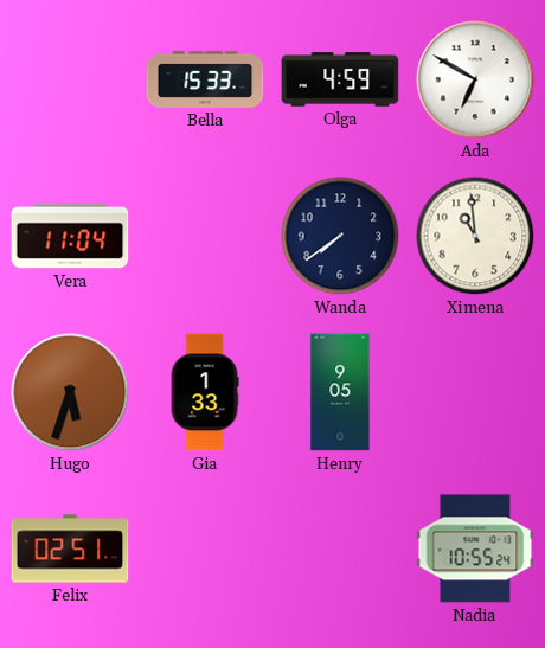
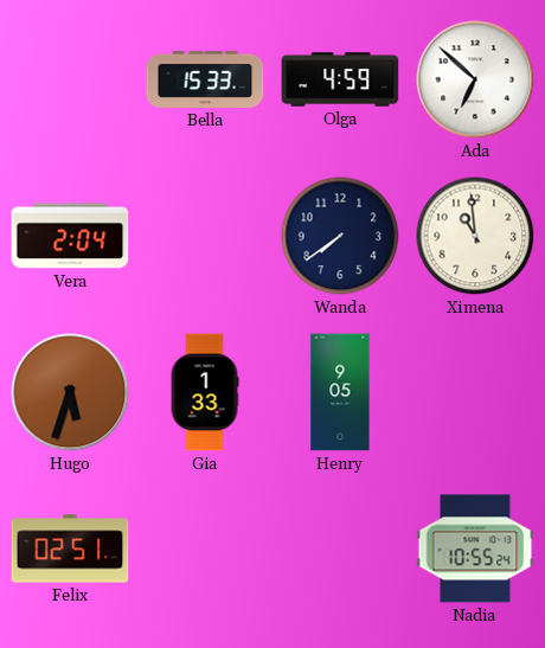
Ada: 6:50 -> 6:52
Vera: 11:04 -> 2:04
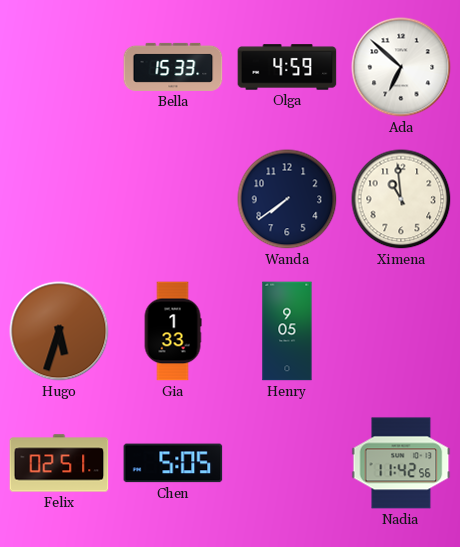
Vera: 2:04 -> none
Chen: none -> 5:05
Nadia: 10:55 -> 11:42
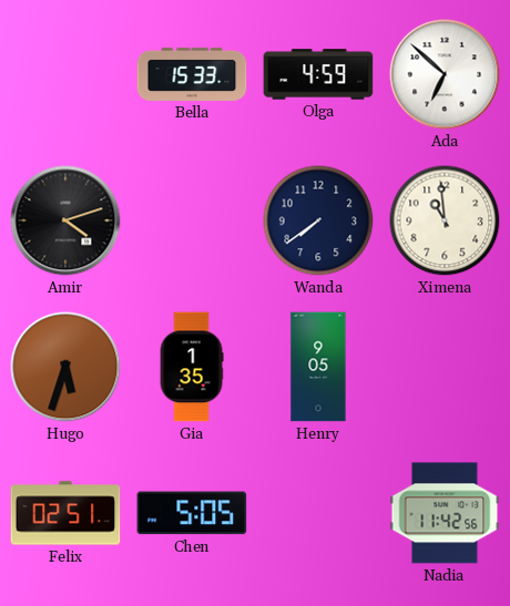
Amir: none -> 4:12
Gia: 1:33 -> 1:35
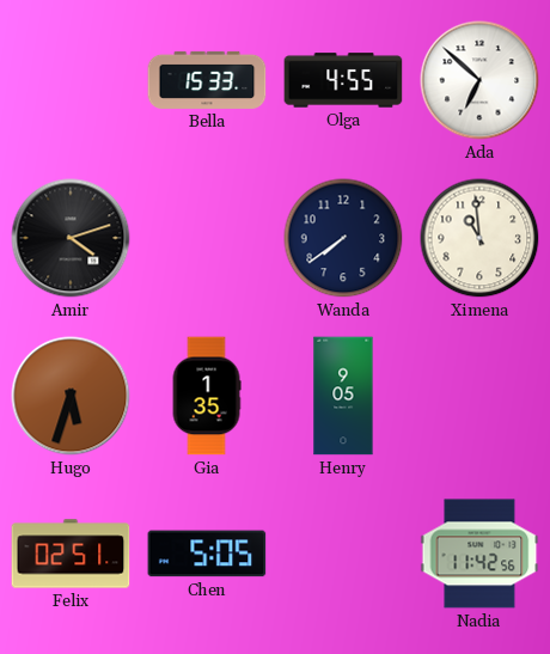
Olga: 4:59 -> 4:55
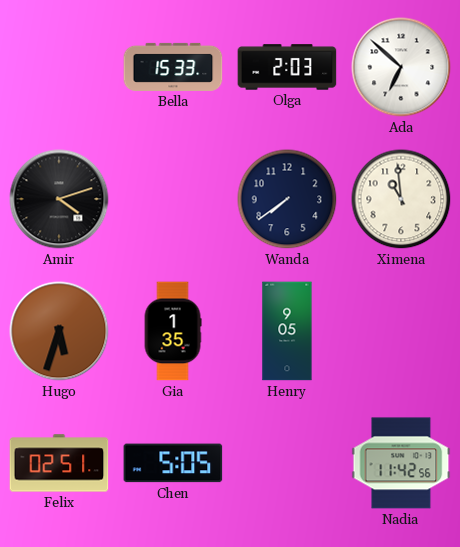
Olga: 4:55 -> 2:03
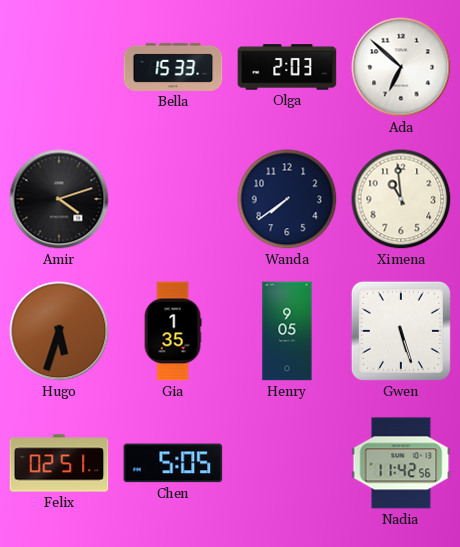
Gwen: none -> 5:27
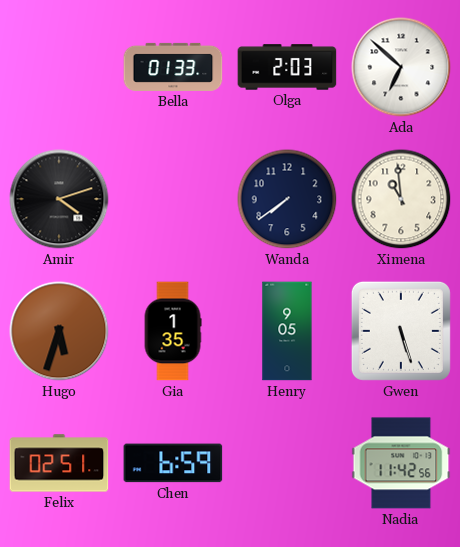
Bella: 15:33 -> 01:33
Chen: 5:05 -> 6:59
